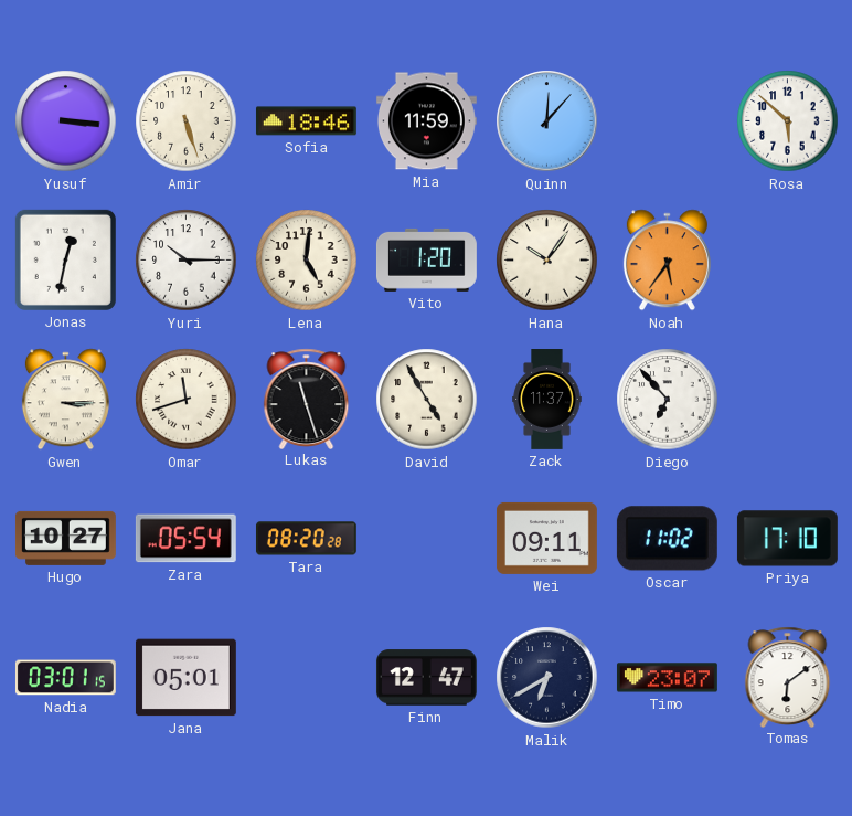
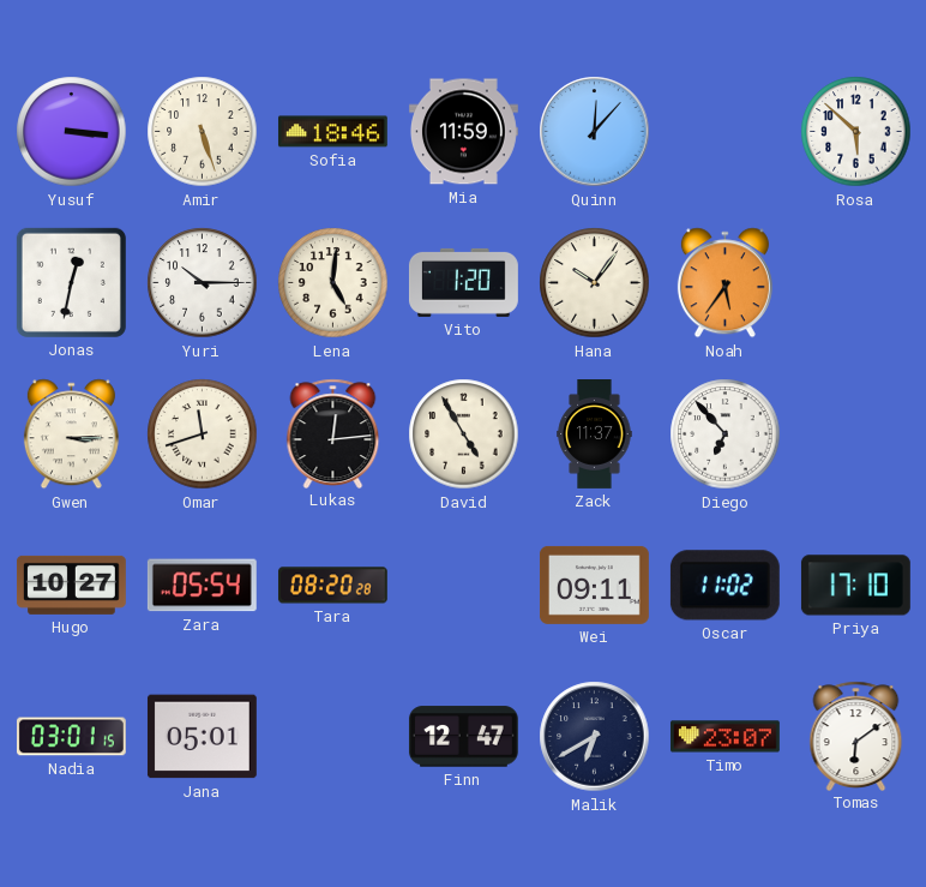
Lukas: 11:27 -> 12:14
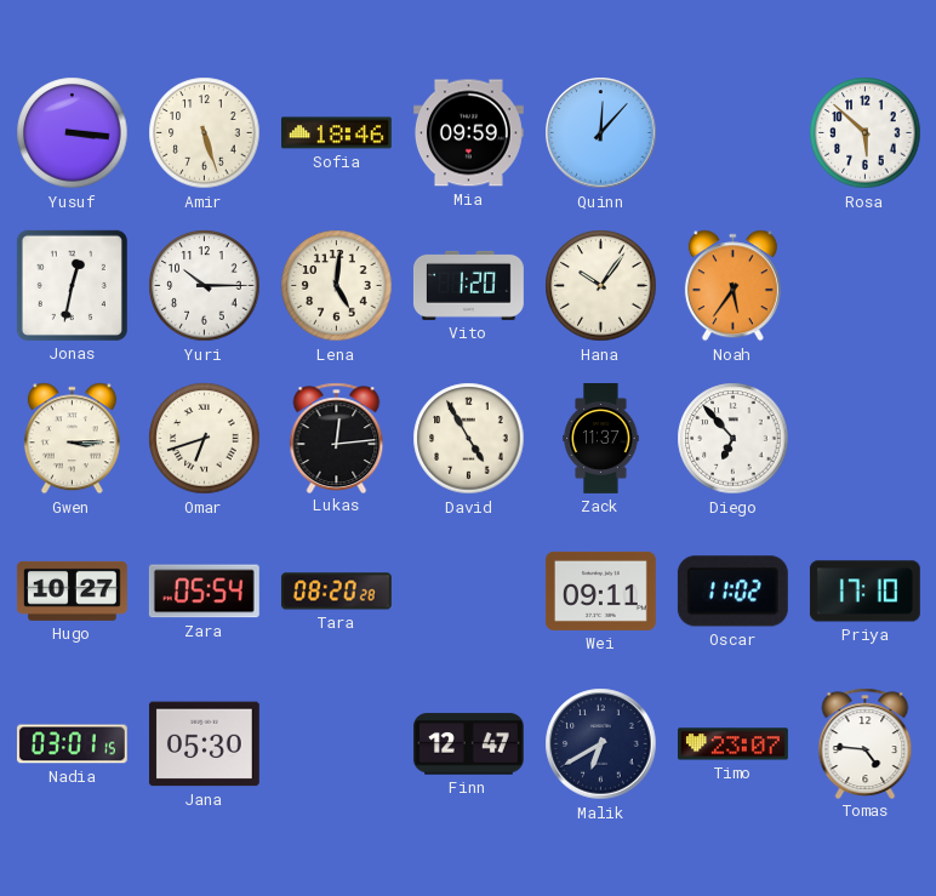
Mia: 11:59 -> 09:59
Omar: 11:42 -> 6:42
Jana: 05:01 -> 05:30
Tomas: 6:09 -> 4:46
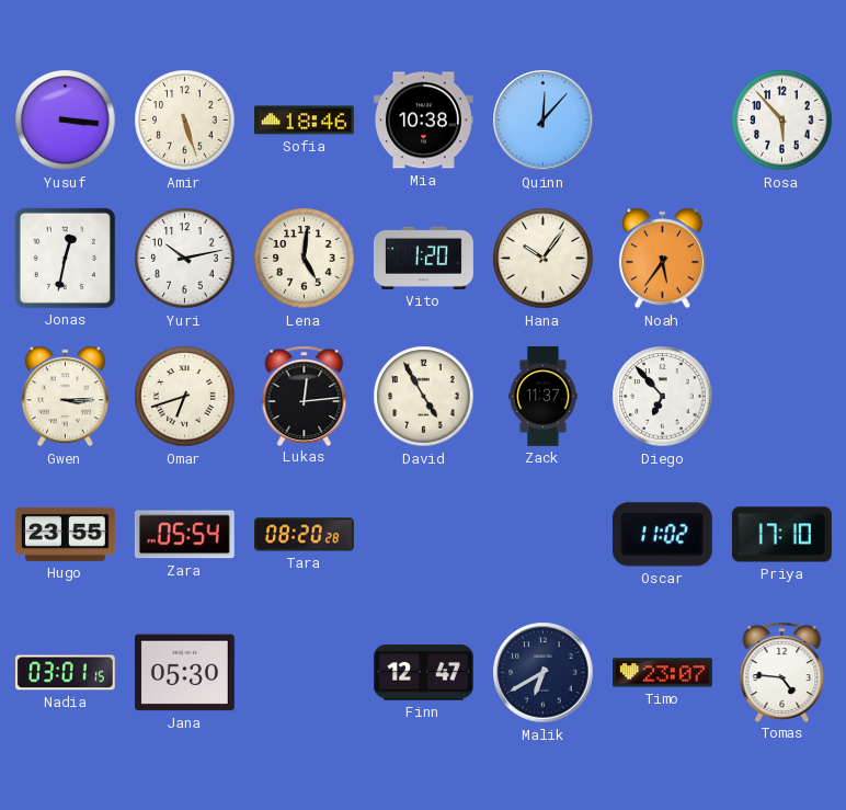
Mia: 09:59 -> 10:38
Rosa: 5:52 -> 5:53
Yuri: 10:15 -> 10:13
Hugo: 10:27 -> 23:55
Wei: 09:11 -> none
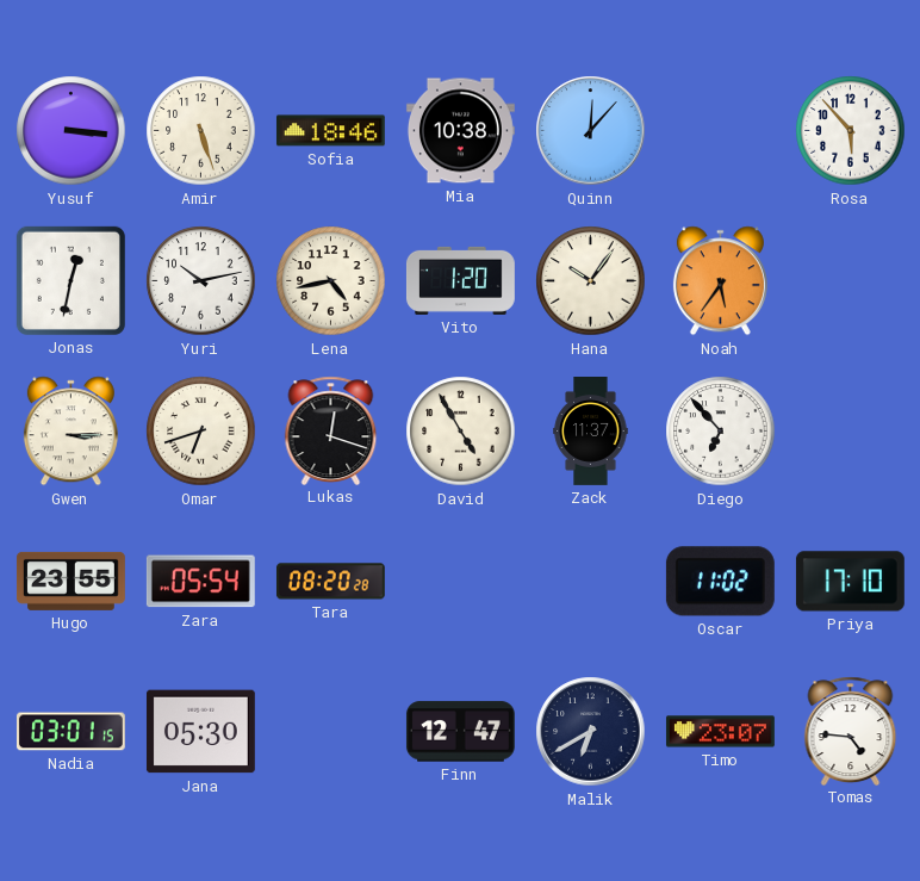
Lena: 5:01 -> 4:43
Lukas: 12:14 -> 12:18
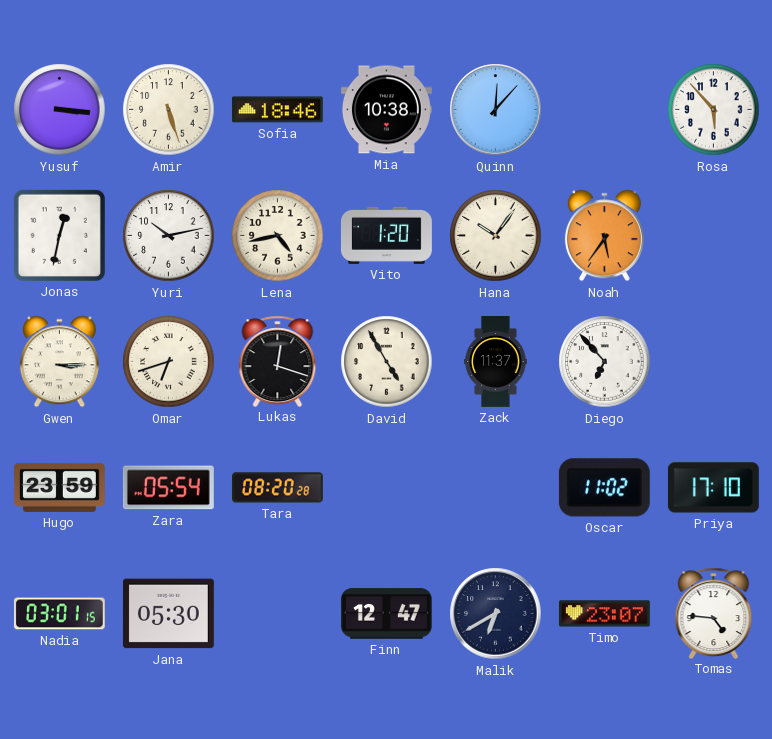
Hugo: 23:55 -> 23:59
